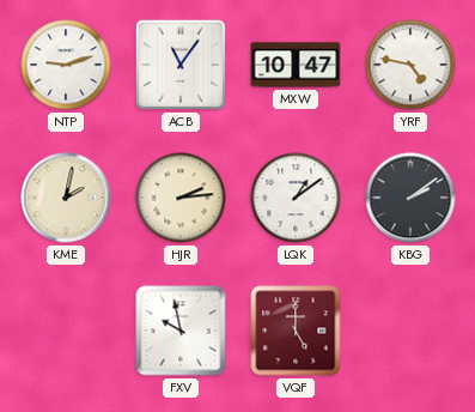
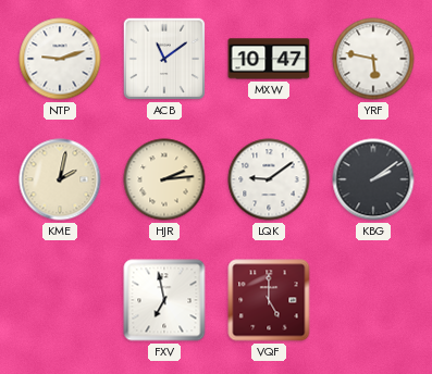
ACB: 11:06 -> 11:09
YRF: 4:47 -> 5:47
LQK: 1:09 -> 9:09
FXV: 9:58 -> 6:58
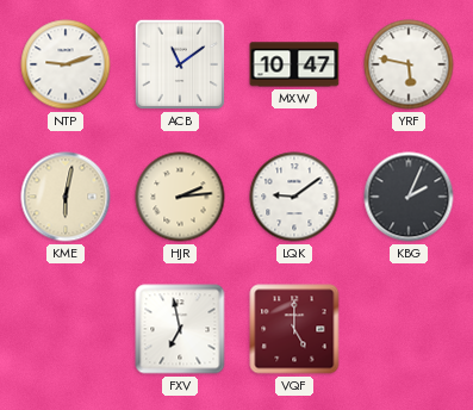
KME: 2:02 -> 6:02
KBG: 2:09 -> 2:04
